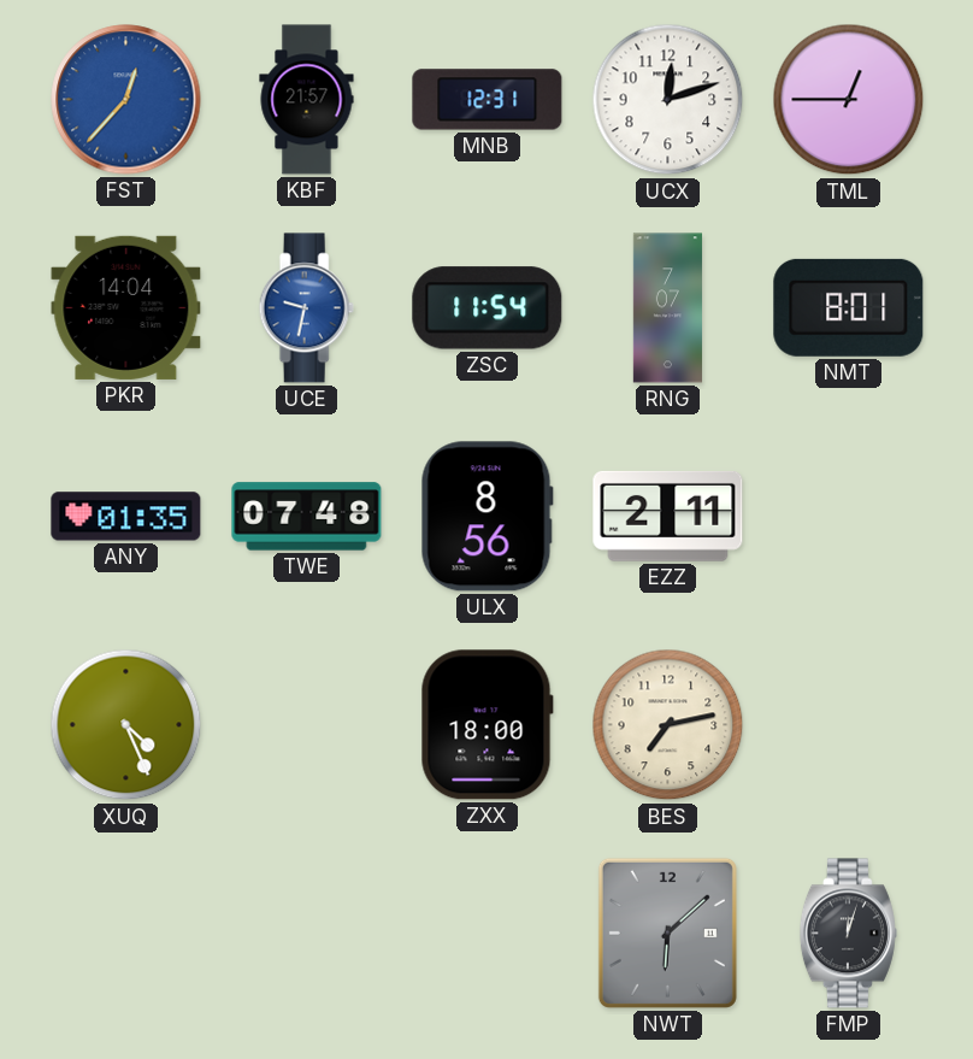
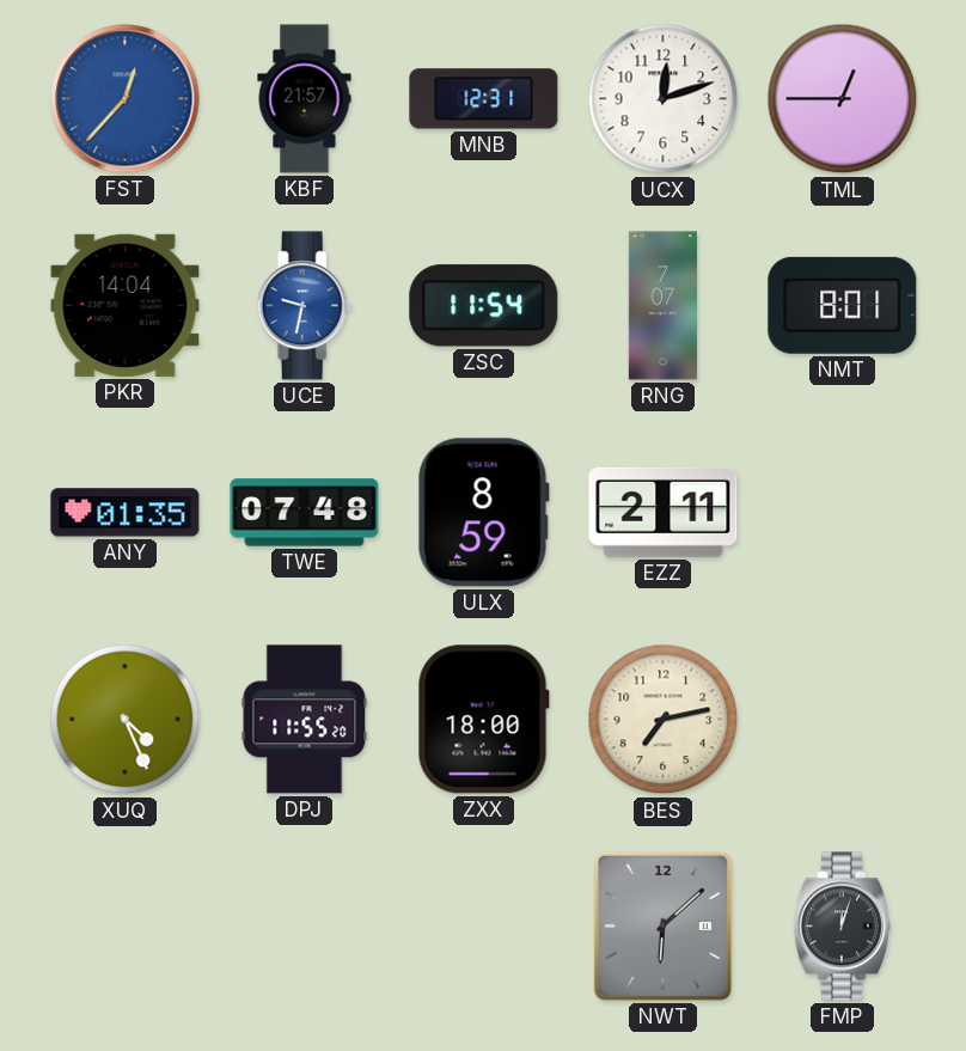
ULX: 8:56 -> 8:59
DPJ: none -> 11:55
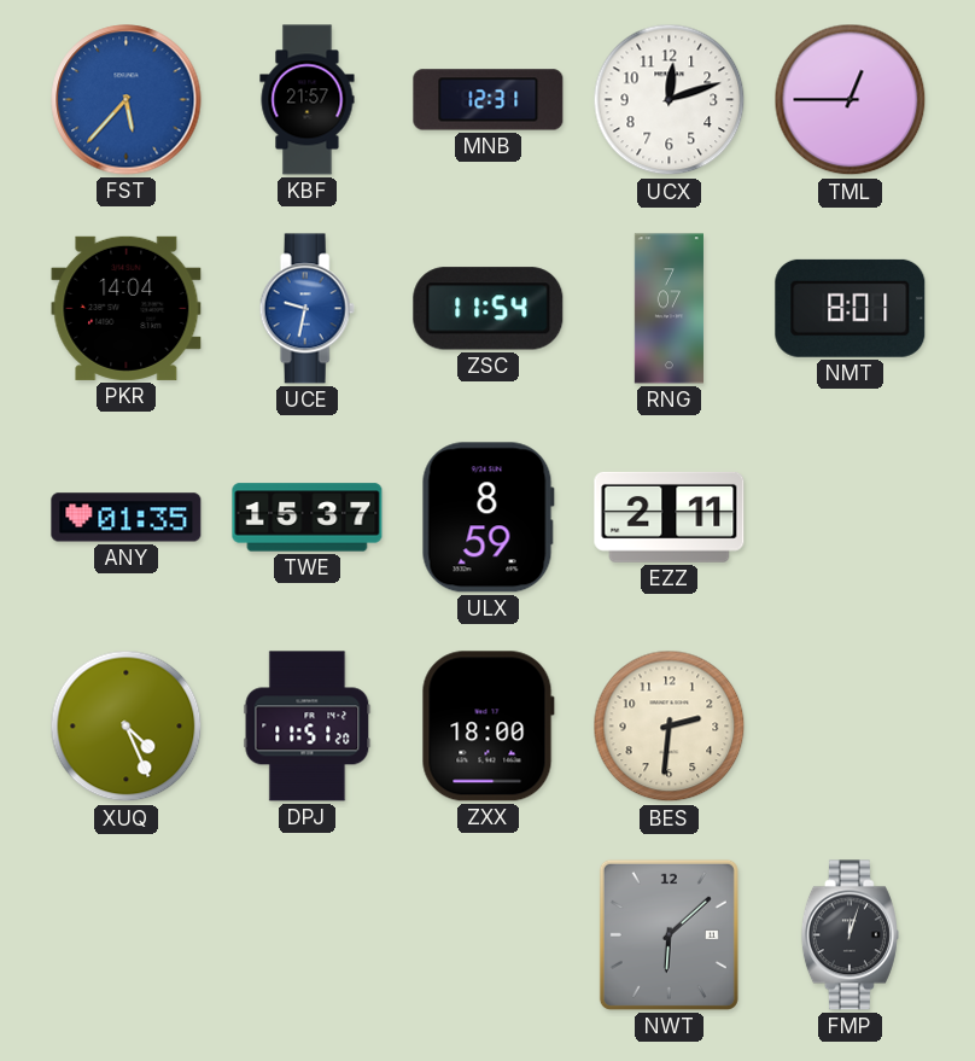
FST: 12:37 -> 5:37
TWE: 07:48 -> 15:37
DPJ: 11:55 -> 11:51
BES: 7:13 -> 2:31
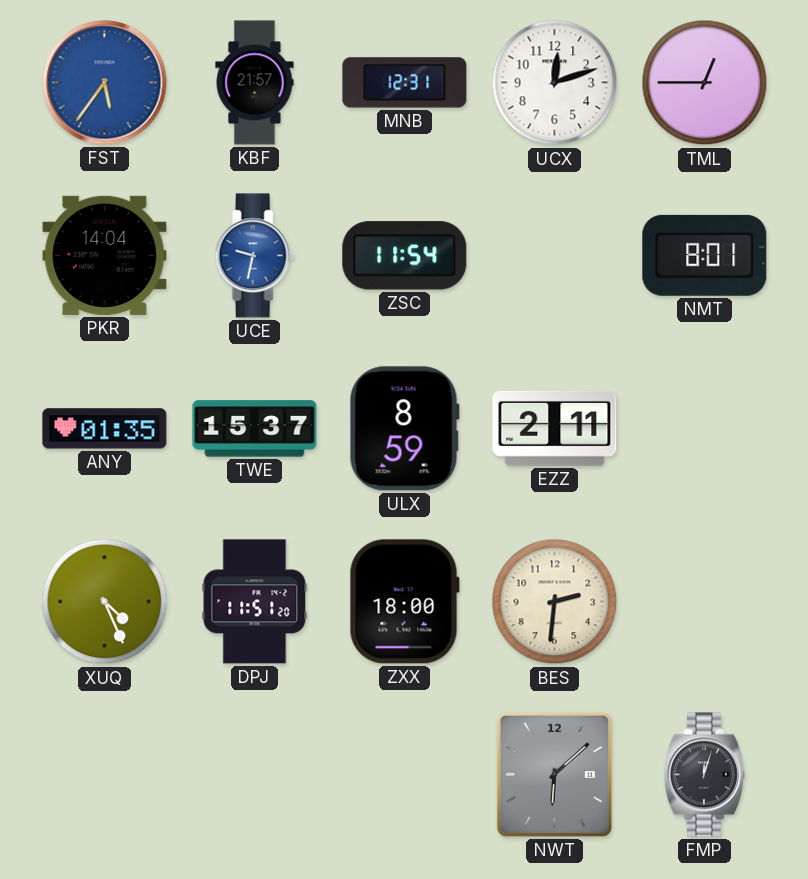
FST: 5:37 -> 5:36
RNG: 7:07 -> none
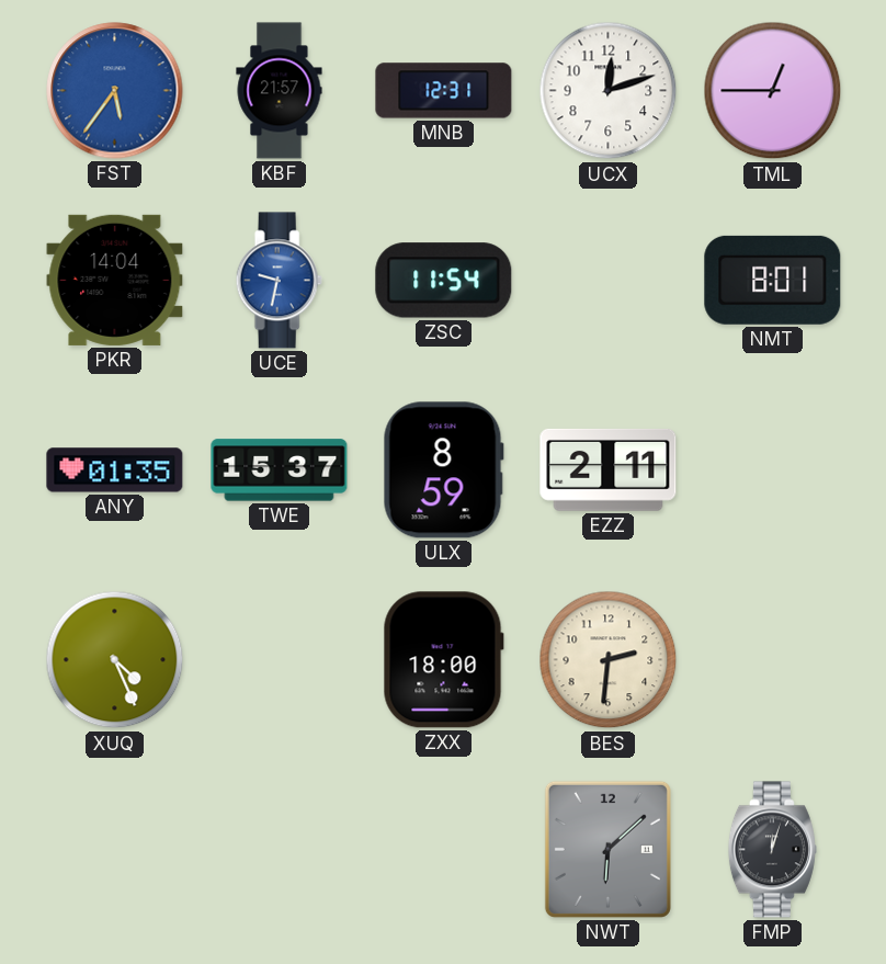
DPJ: 11:51 -> none
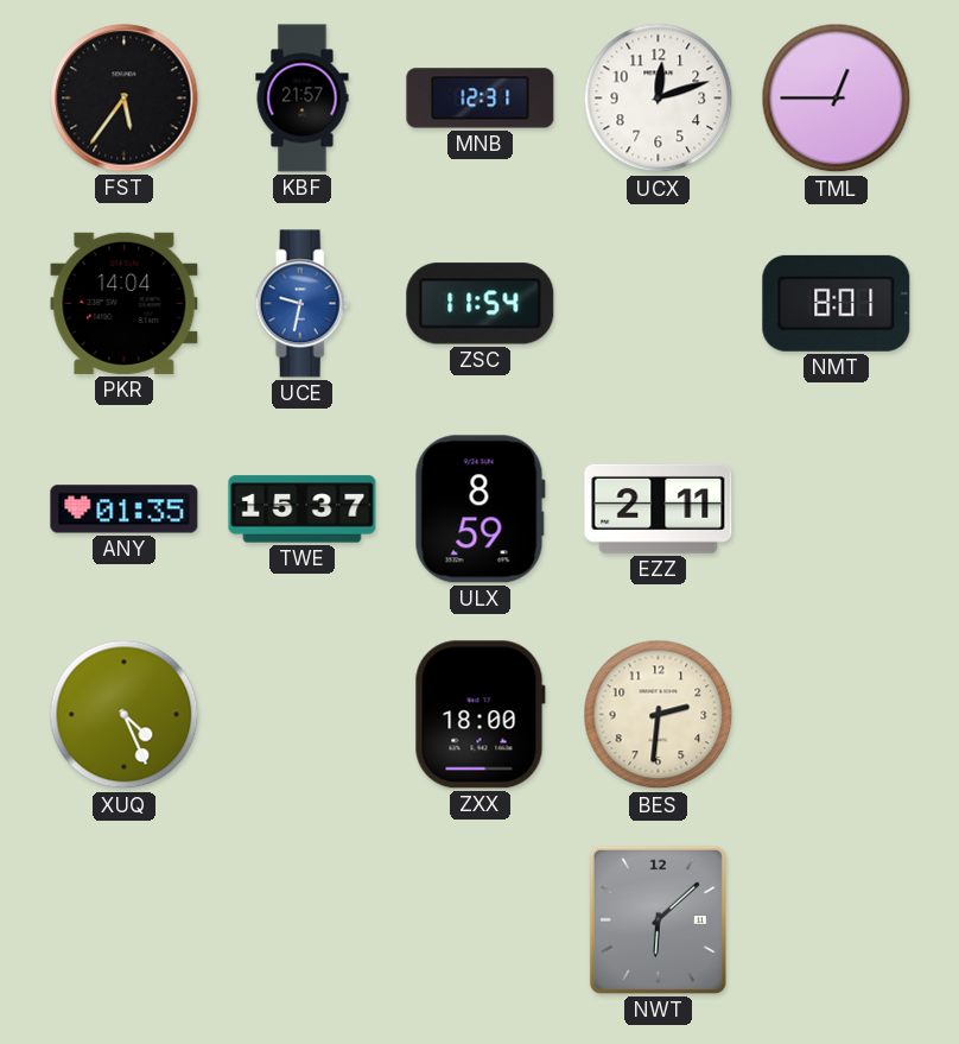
FST dial: blue -> black
FMP: 12:03 -> none
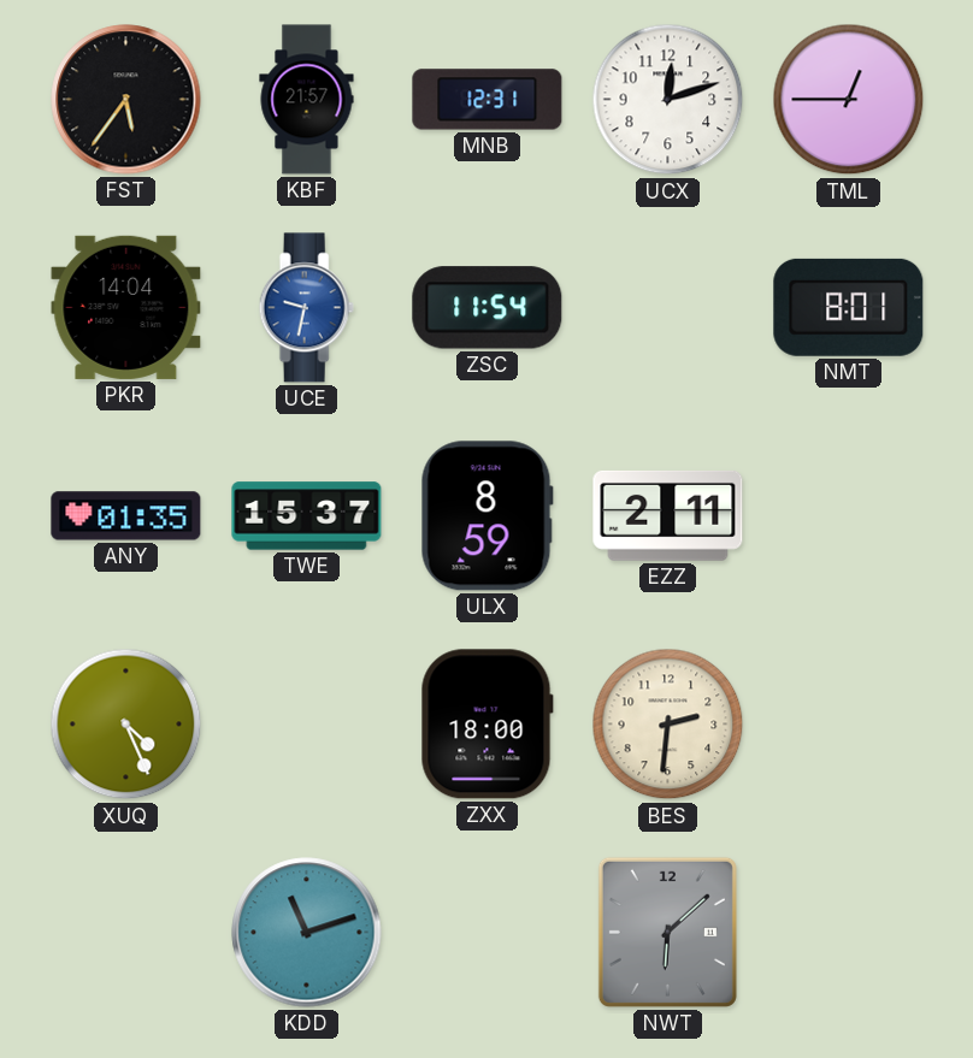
KDD: none -> 11:12
